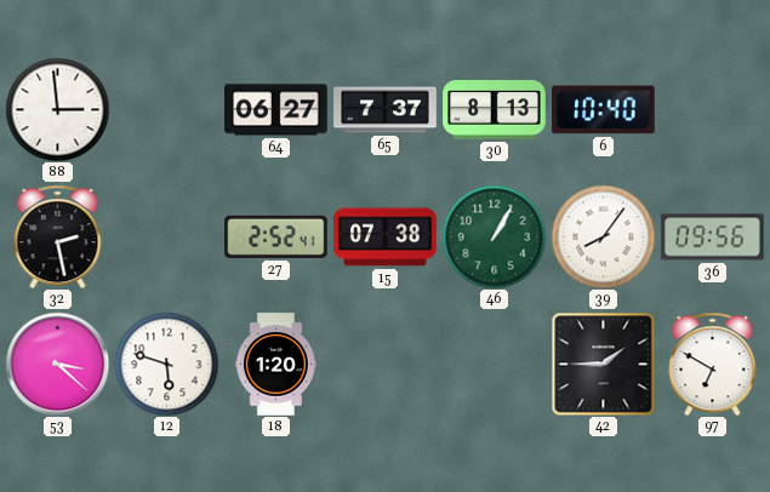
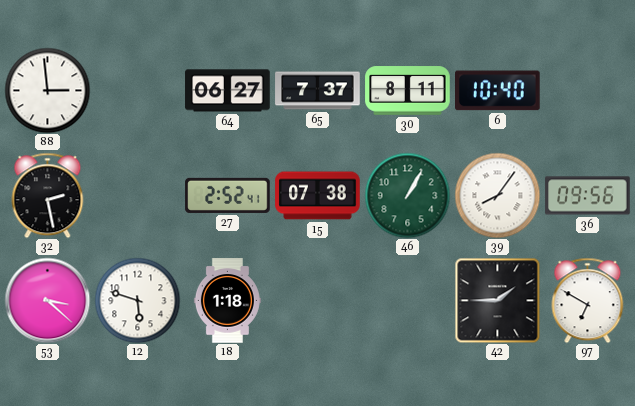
30: 8:13 -> 8:11
18: 1:20 -> 1:18
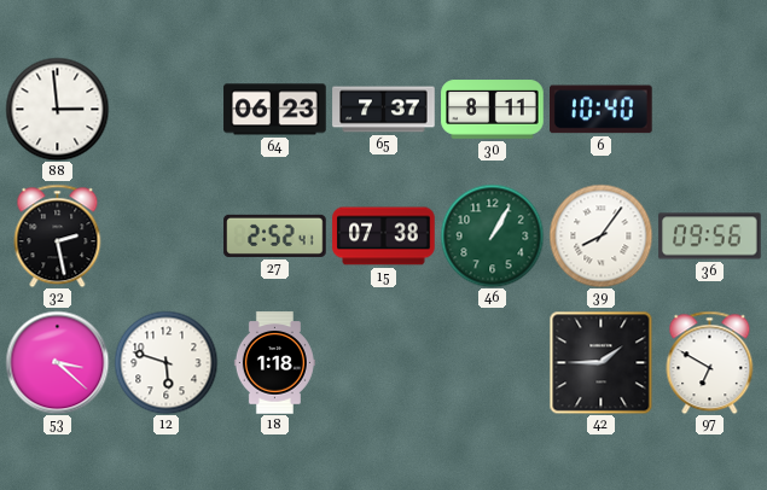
64: 06:27 -> 06:23
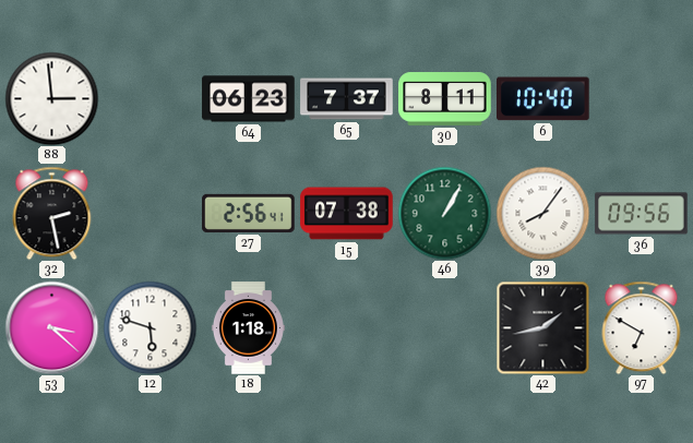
27: 2:52 -> 2:56
42: 1:45 -> 1:43
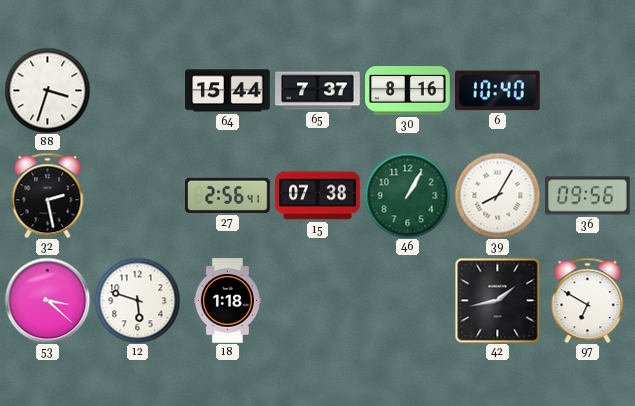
88: 2:59 -> 3:33
64: 06:23 -> 15:44
30: 8:11 -> 8:16
39: 8:06 -> 8:05
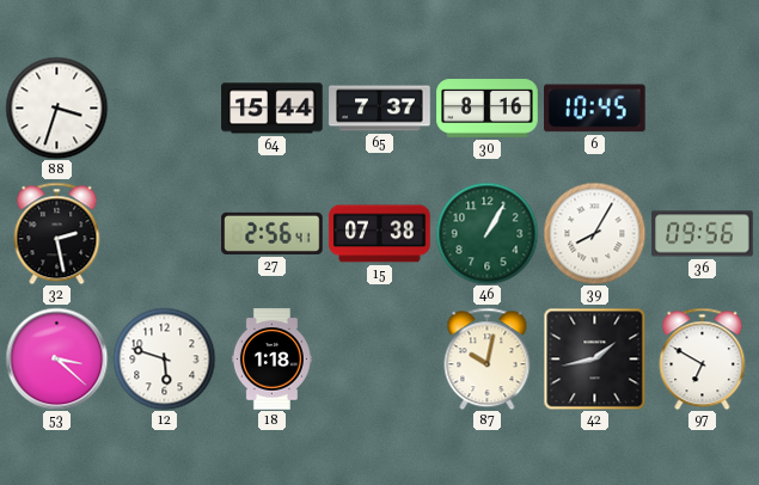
6: 10:40 -> 10:45
87: none -> 10:02
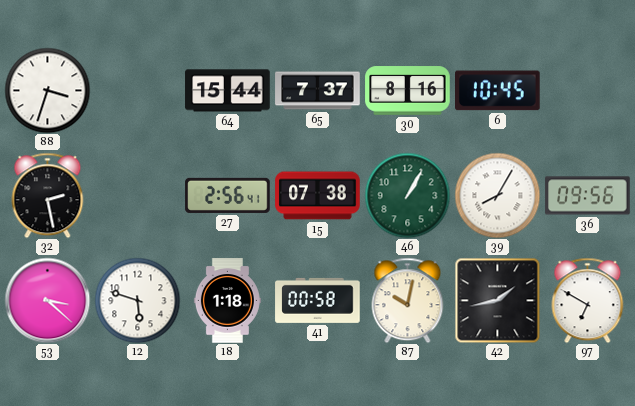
41: none -> 00:58
